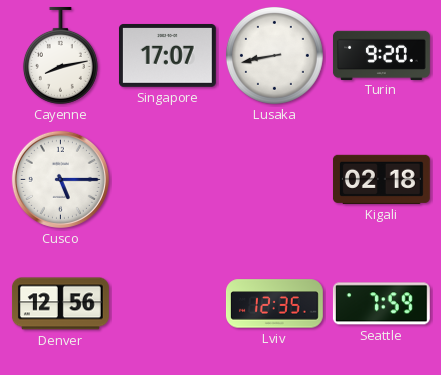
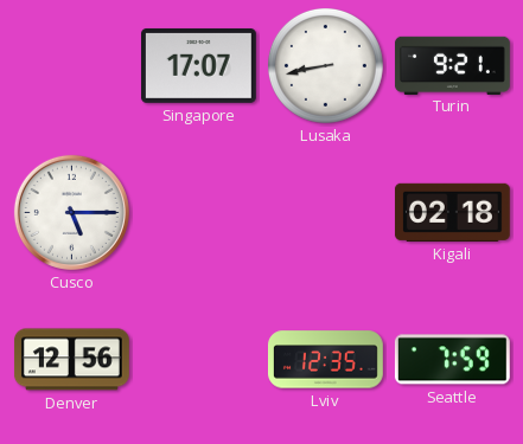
Cayenne: 8:13 -> none
Turin: 9:20 -> 9:21
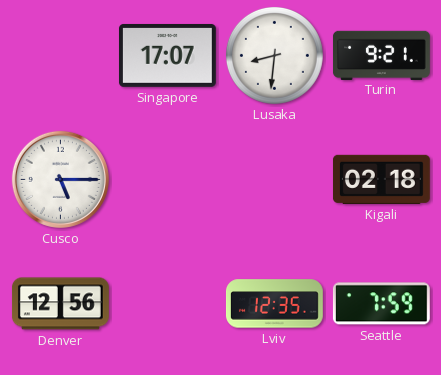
Lusaka: 8:43 -> 8:31
